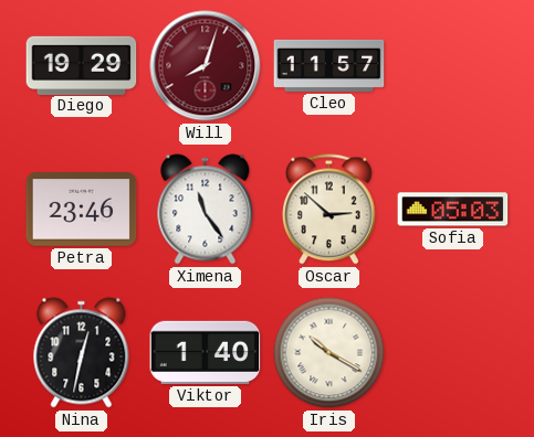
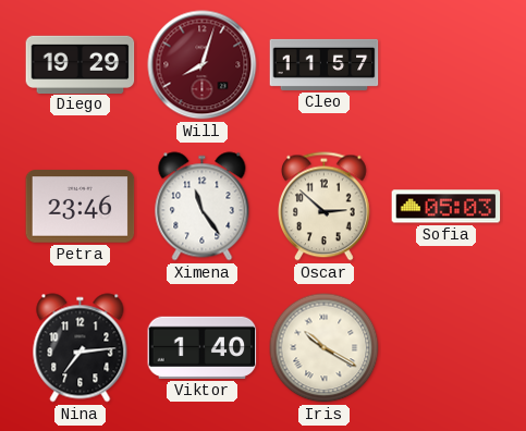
Nina: 12:32 -> 7:14
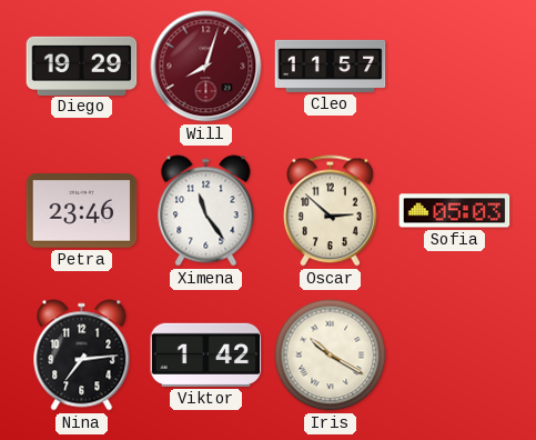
Viktor: 1:40 -> 1:42
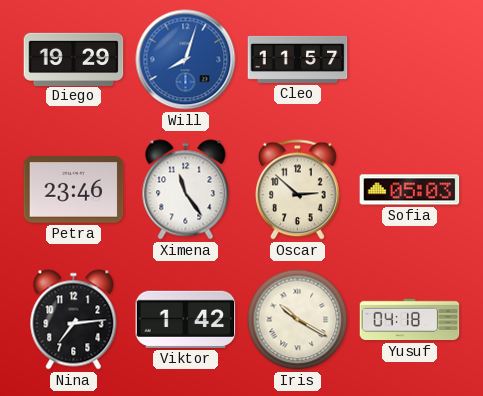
Will dial: burgundy -> blue
Yusuf: none -> 04:18
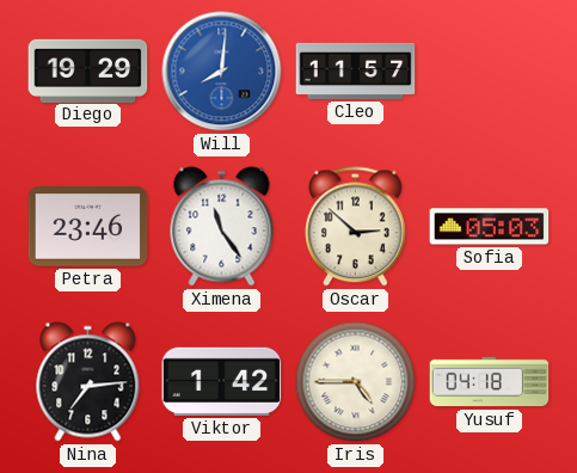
Will: 8:03 -> 8:01
Iris: 10:20 -> 4:45
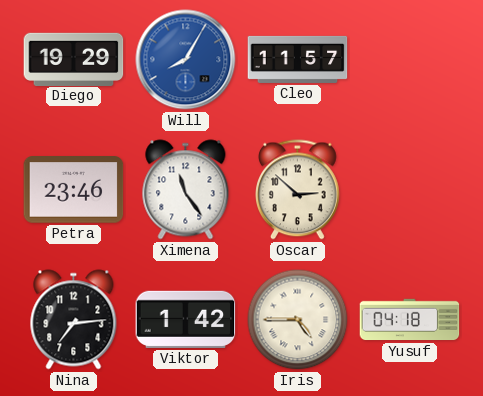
Will: 8:01 -> 8:05
Sofia: 05:03 -> none
